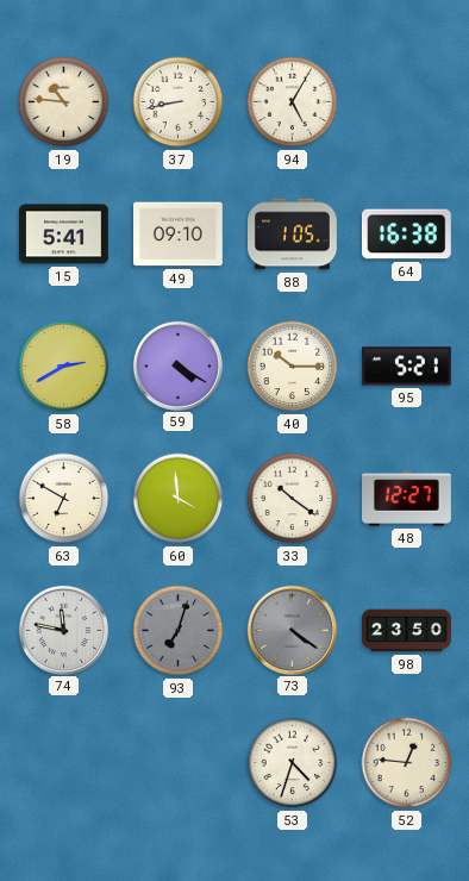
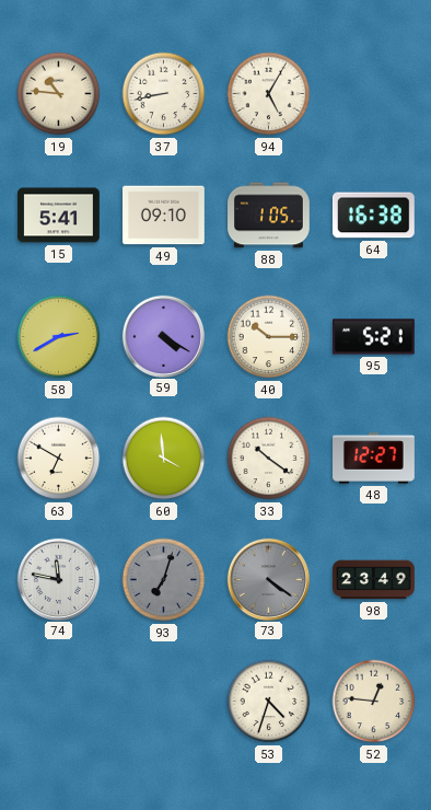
98: 23:50 -> 23:49
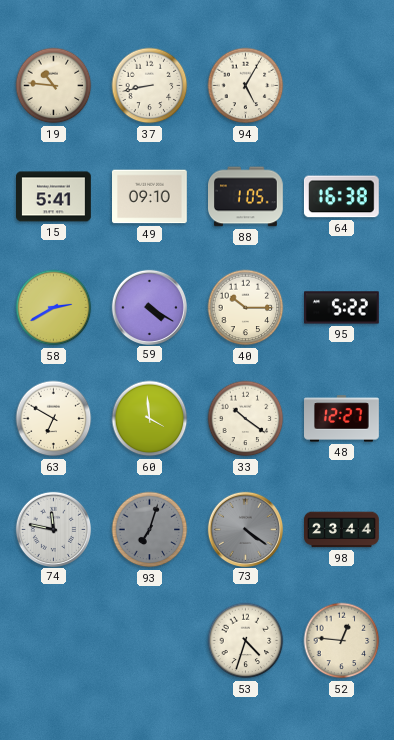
95: 5:21 -> 5:22
98: 23:49 -> 23:44
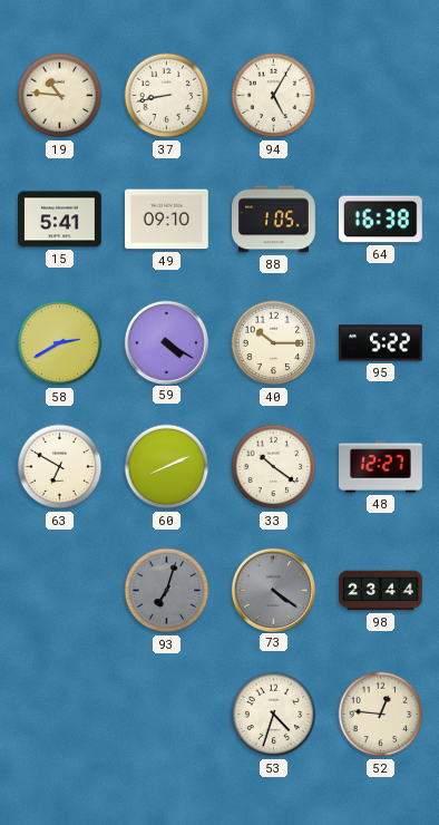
60: 3:59 -> 8:11
74: 11:47 -> none
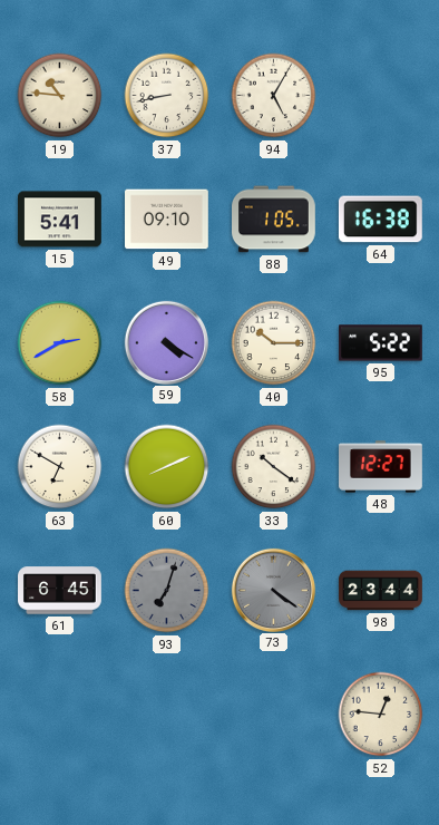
61: none -> 6:45
53: 4:33 -> none
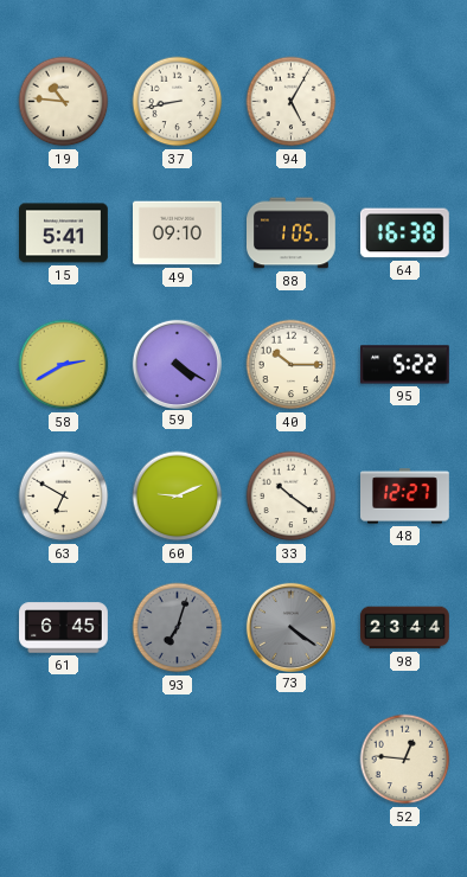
60: 8:11 -> 9:11
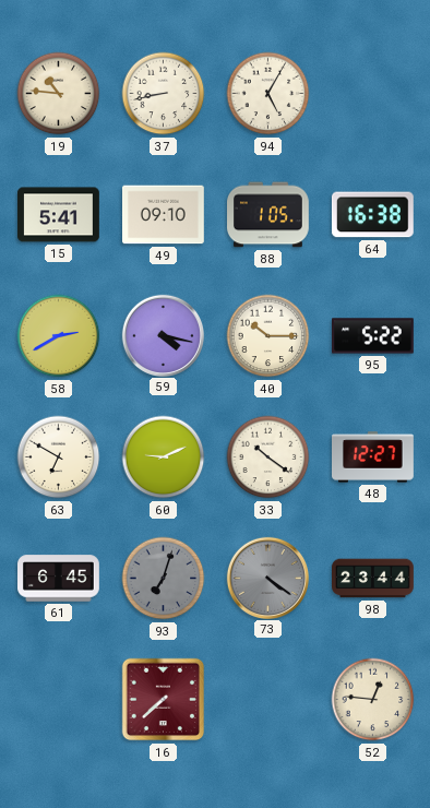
59: 4:20 -> 4:17
16: none -> 7:38
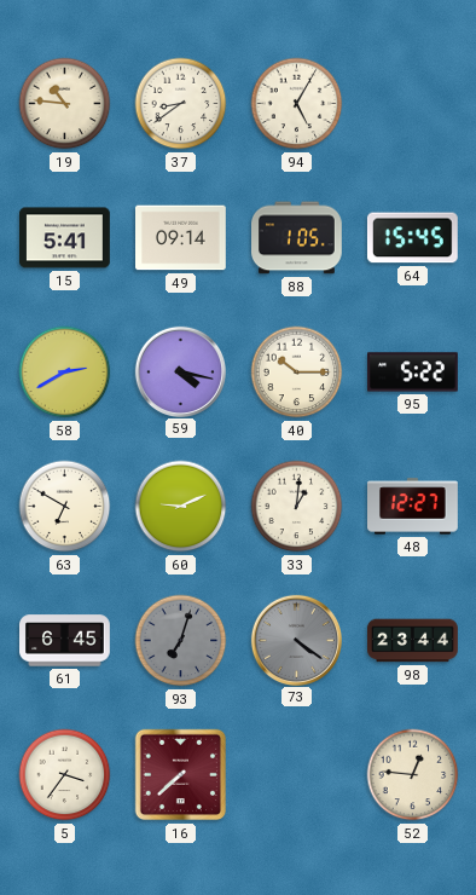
37: 8:43 -> 8:39
49: 09:10 -> 09:14
64: 16:38 -> 15:45
33: 10:21 -> 1:01
5: none -> 3:36
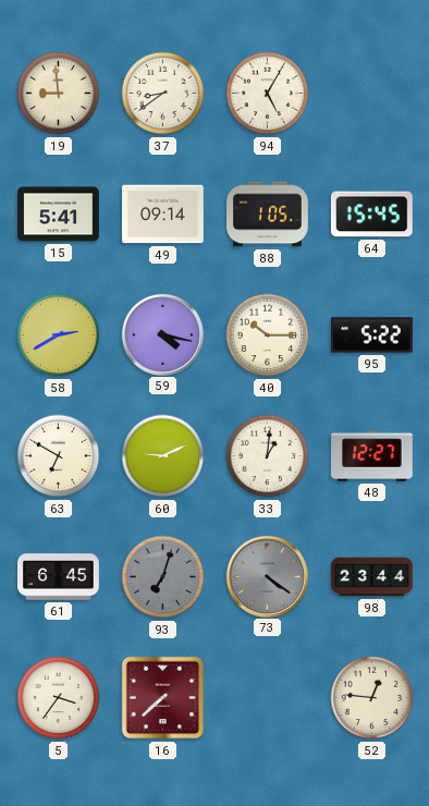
19: 10:46 -> 8:59
